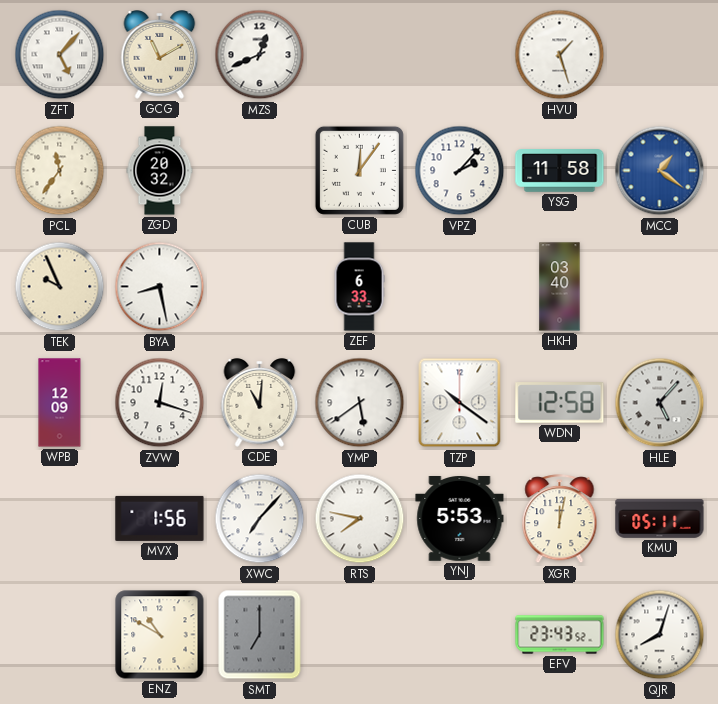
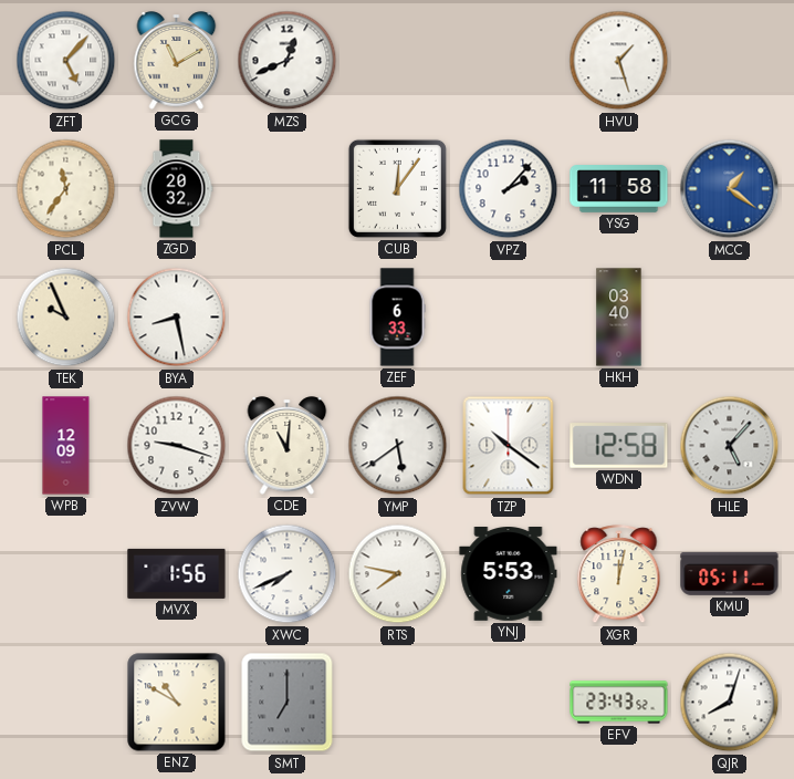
ZVW: 12:18 -> 9:18
XWC: 7:07 -> 7:41
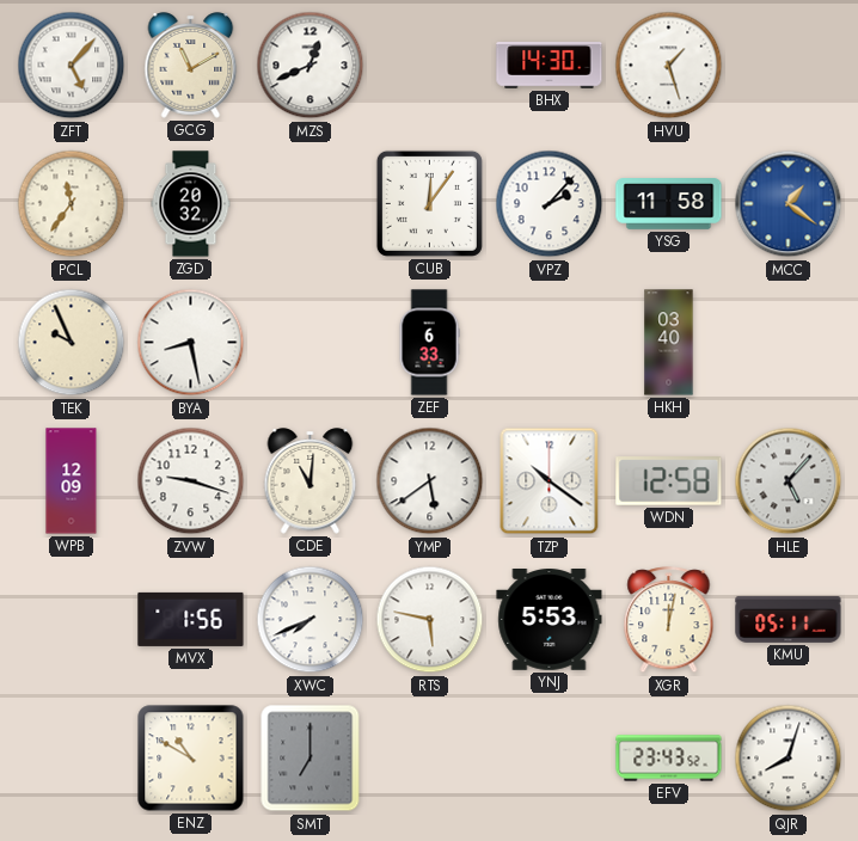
BHX: none -> 14:30
RTS: 7:47 -> 5:47
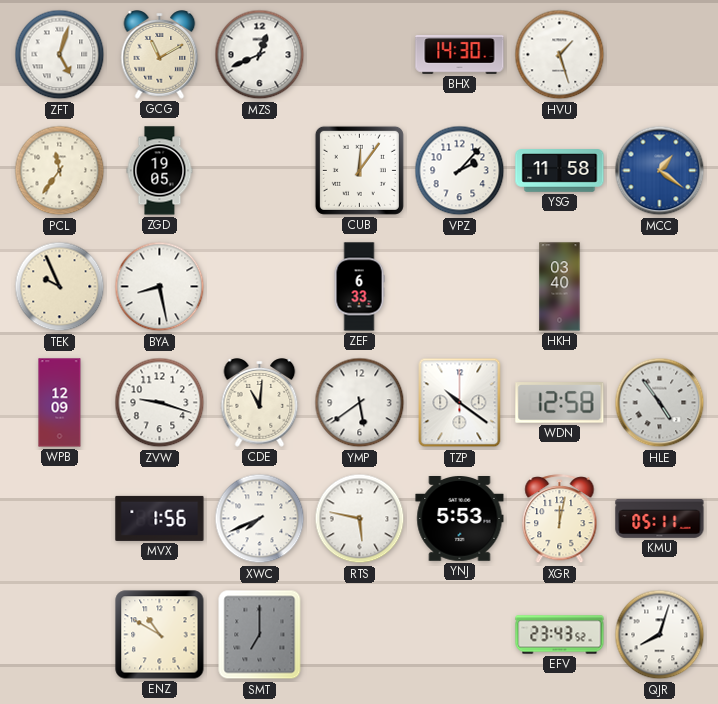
ZFT: 5:07 -> 5:03
ZGD: 20:32 -> 19:05
HLE: 5:07 -> 4:54
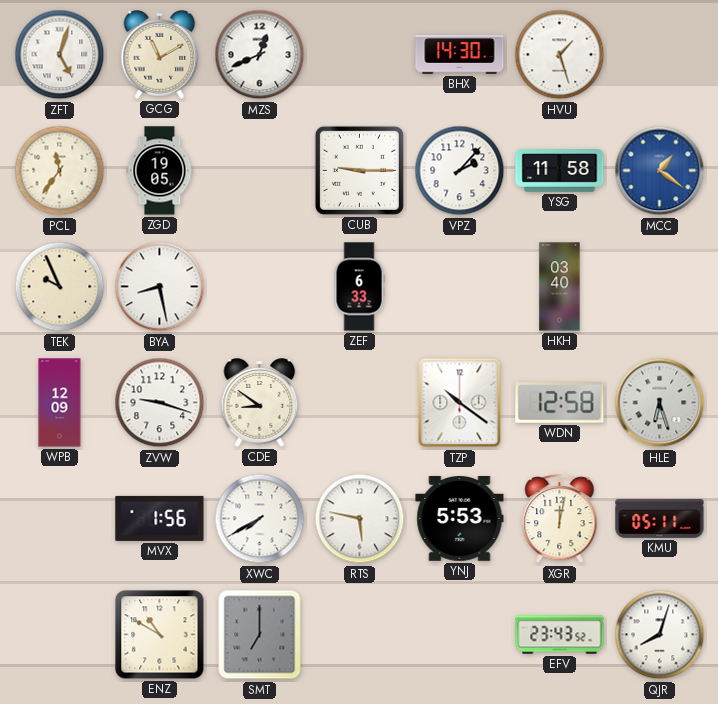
CUB: 12:06 -> 9:15
CDE: 11:01 -> 8:51
YMP: 5:39 -> none
HLE: 4:54 -> 6:27
XWC: 7:41 -> 7:40
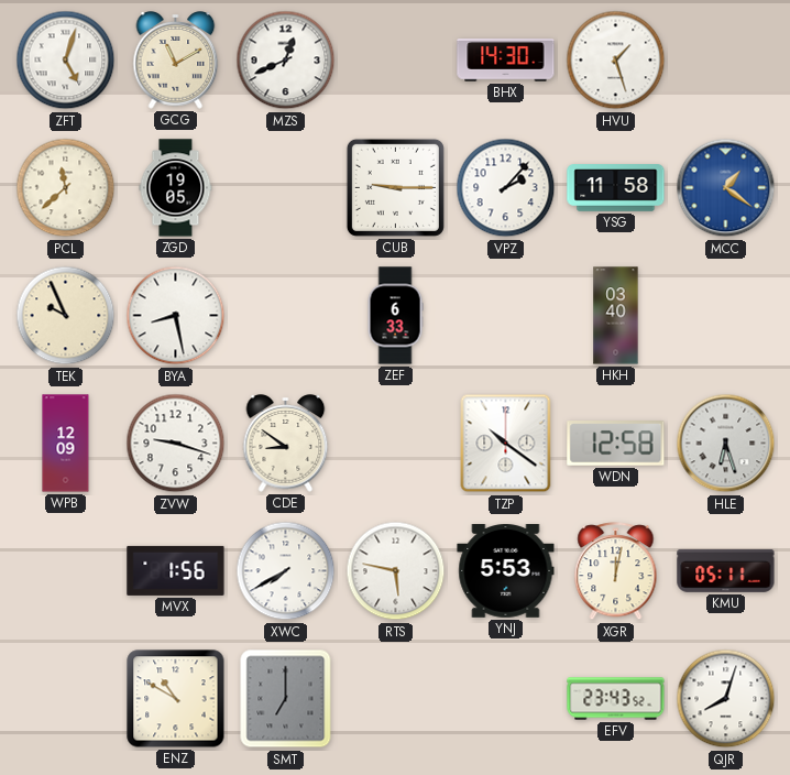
PCL: 11:36 -> 11:38
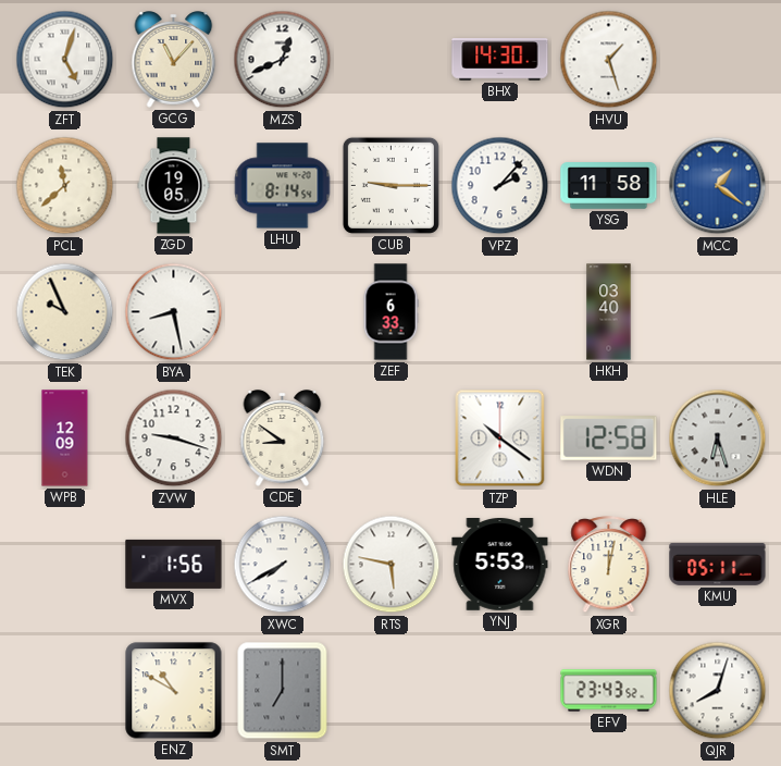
GCG: 11:10 -> 11:07
LHU: none -> 8:14
